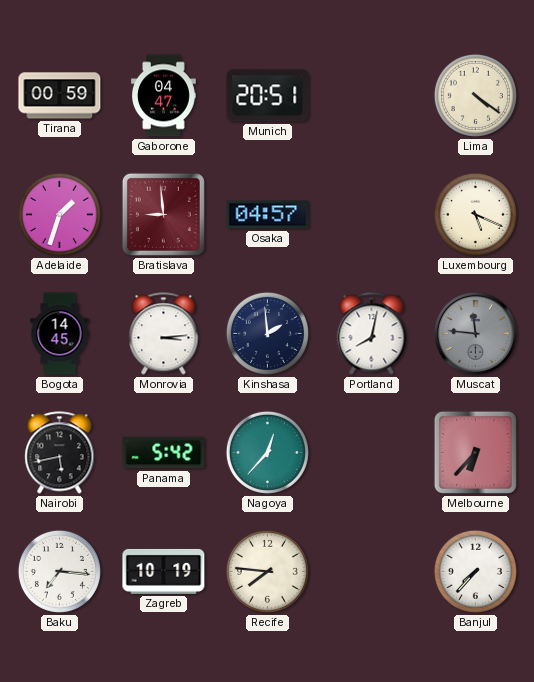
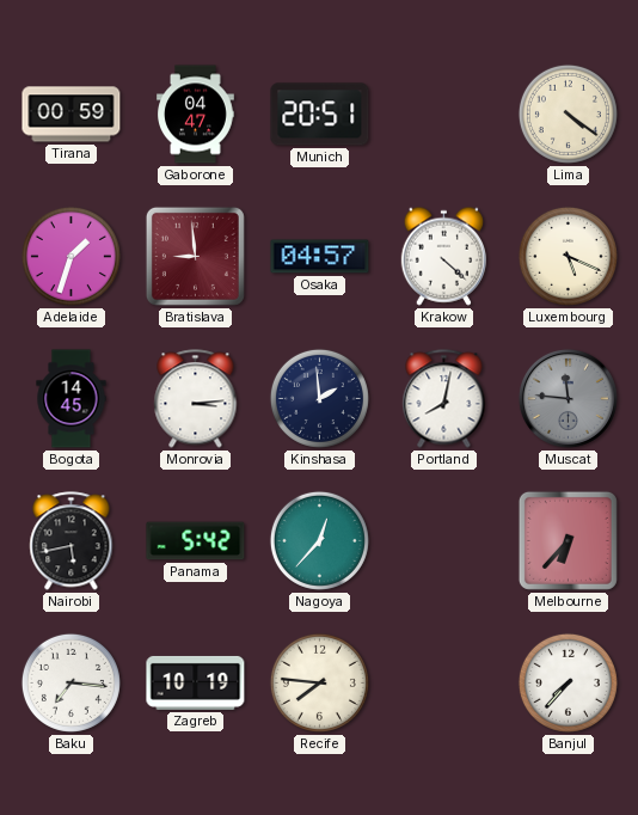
Krakow: none -> 4:22
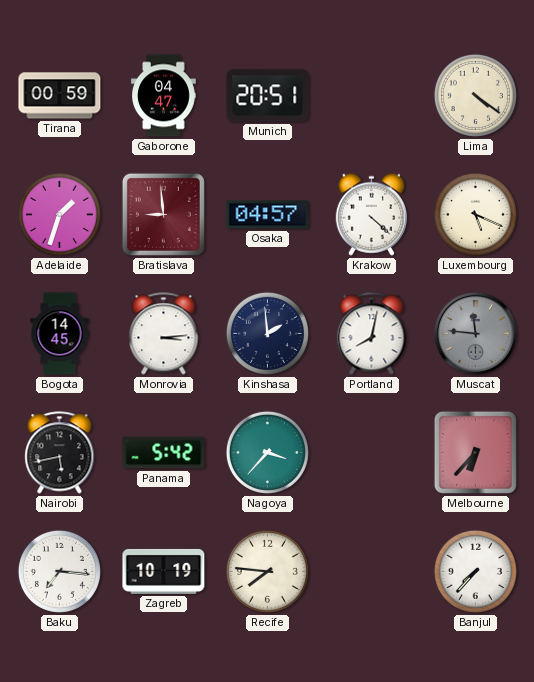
Nagoya: 12:37 -> 3:37
